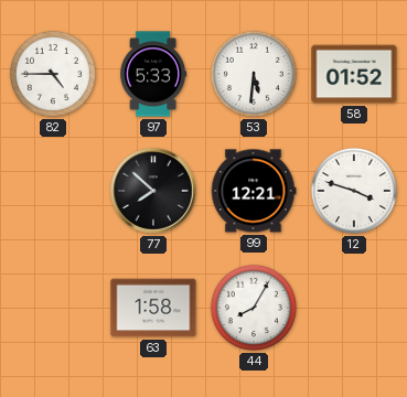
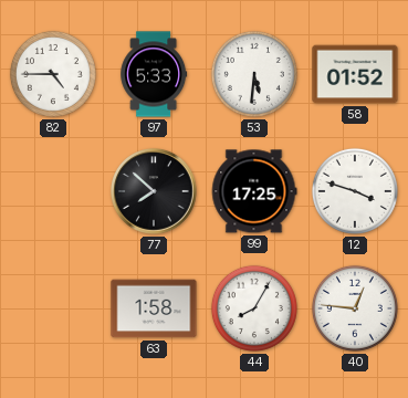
99: 12:21 -> 17:25
40: none -> 12:46
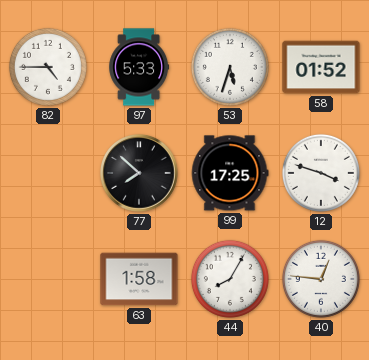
53: 5:31 -> 5:33
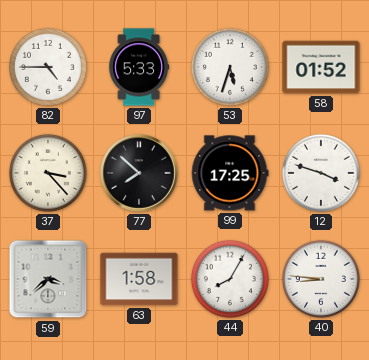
37: none -> 3:23
59: none -> 3:38
40: 12:46 -> 8:46
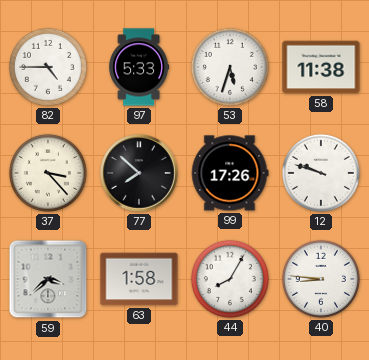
58: 01:52 -> 11:38
99: 17:25 -> 17:26
12: 3:48 -> 9:48
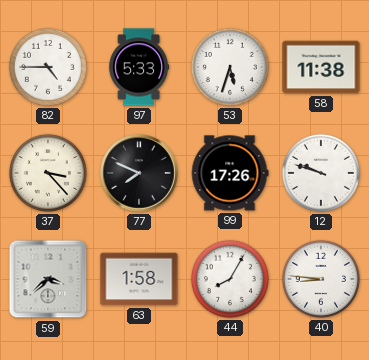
77: 7:52 -> 7:49
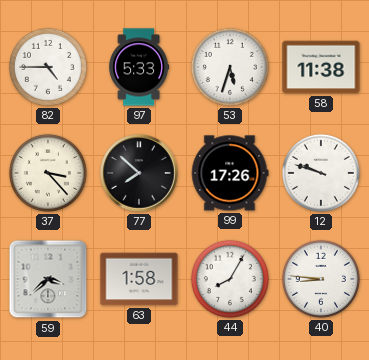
77: 7:49 -> 7:52
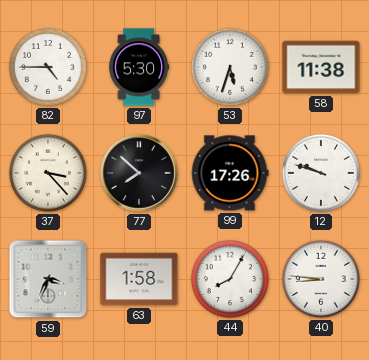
97: 5:33 -> 5:30
59: 3:38 -> 3:34
